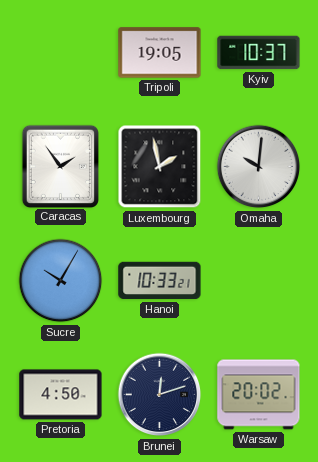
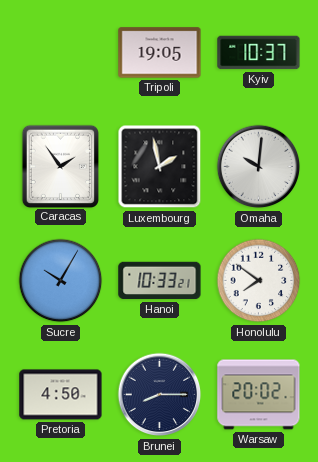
Honolulu: none -> 7:51
Brunei: 12:12 -> 8:15
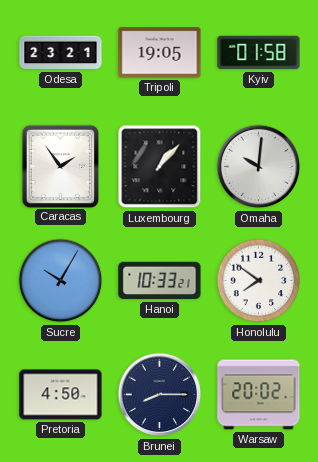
Odesa: none -> 23:21
Kyiv: 10:37 -> 01:58
Luxembourg: 1:58 -> 1:07
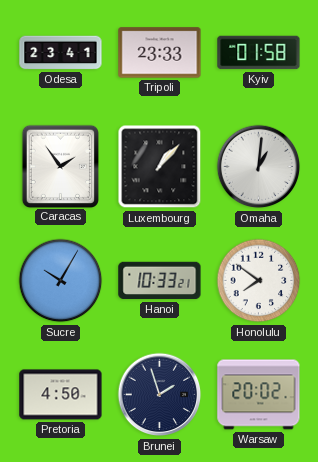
Odesa: 23:21 -> 23:41
Tripoli: 19:05 -> 23:33
Omaha: 10:01 -> 1:01
Brunei: 8:15 -> 1:57
